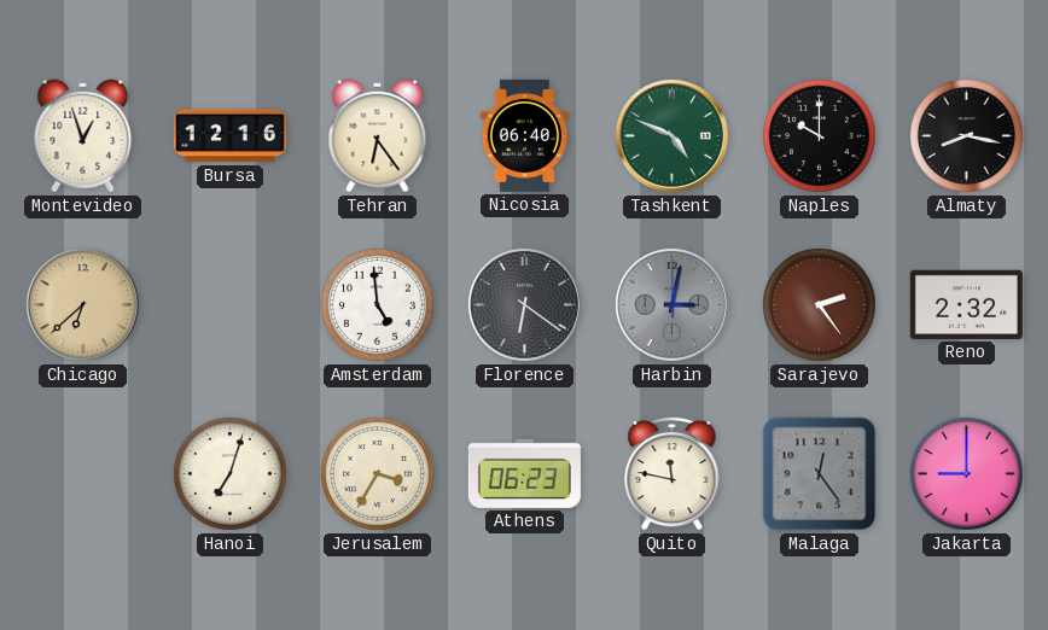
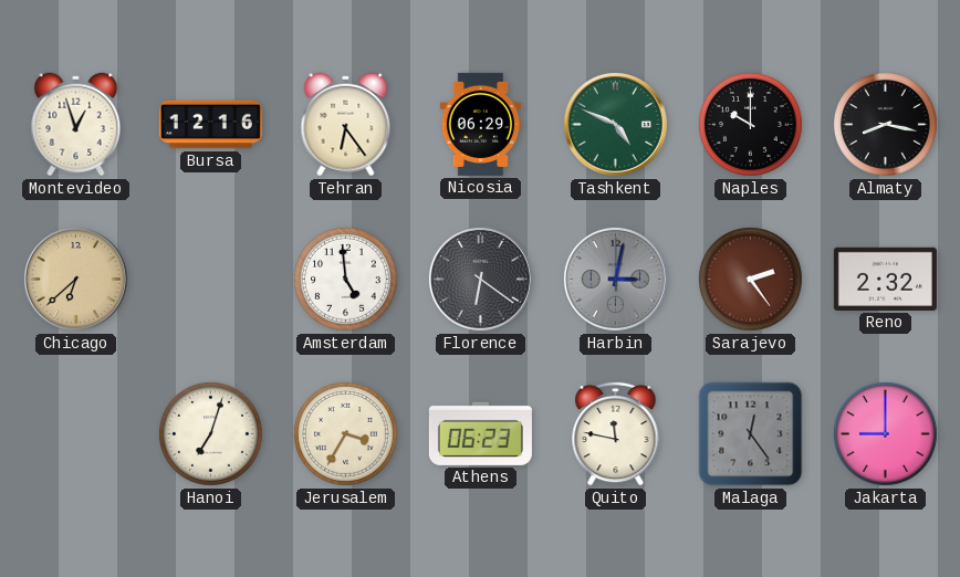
Nicosia: 06:40 -> 06:29
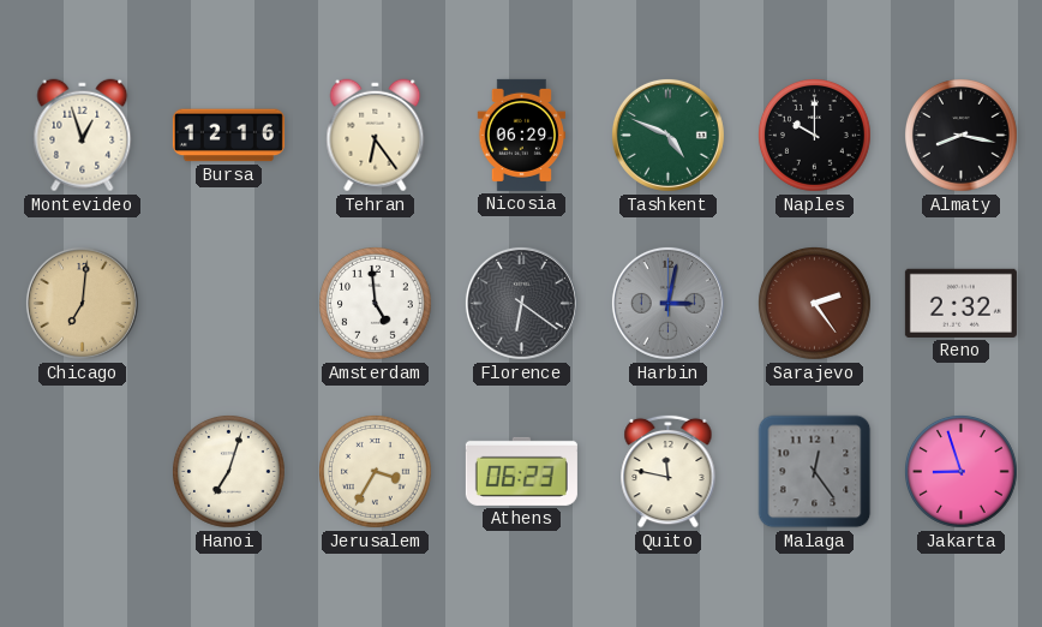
Chicago: 6:38 -> 7:01
Jakarta: 9:00 -> 8:57
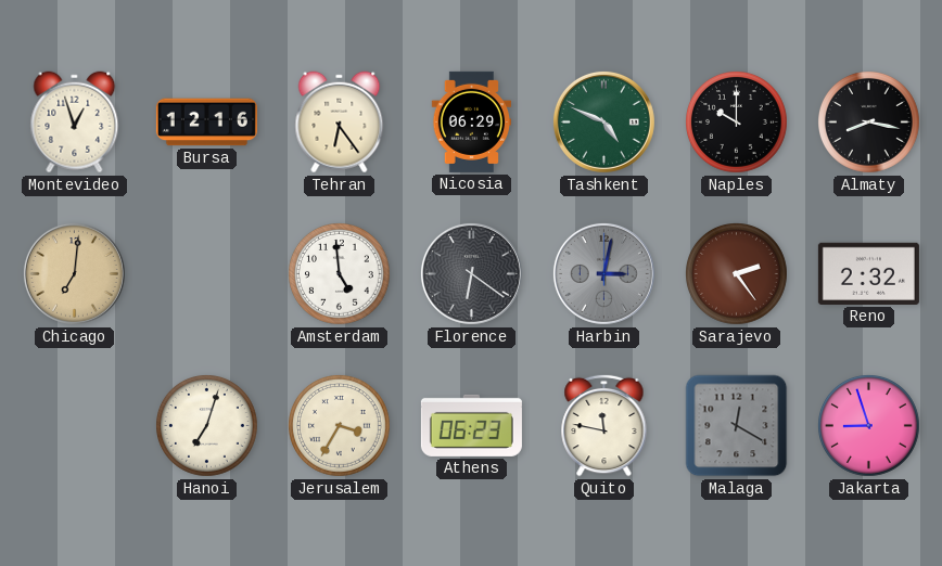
Malaga: 12:24 -> 12:20
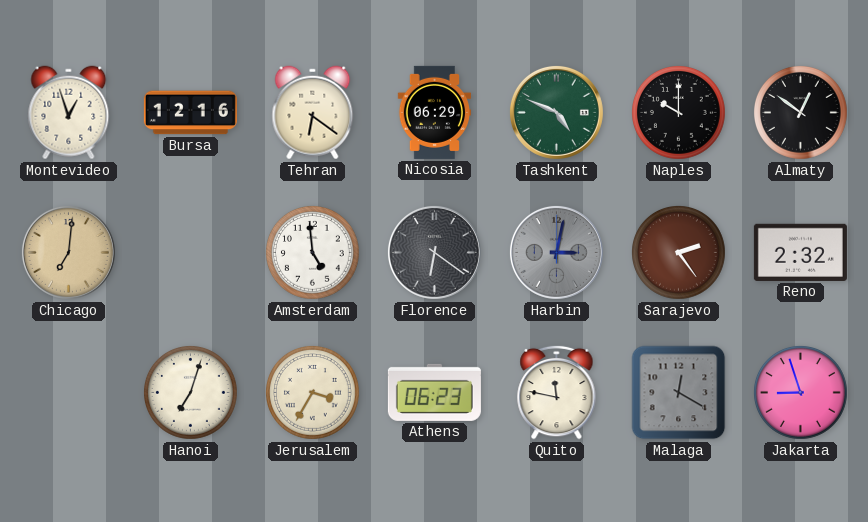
Tehran: 6:24 -> 6:21
Almaty: 8:17 -> 12:51
